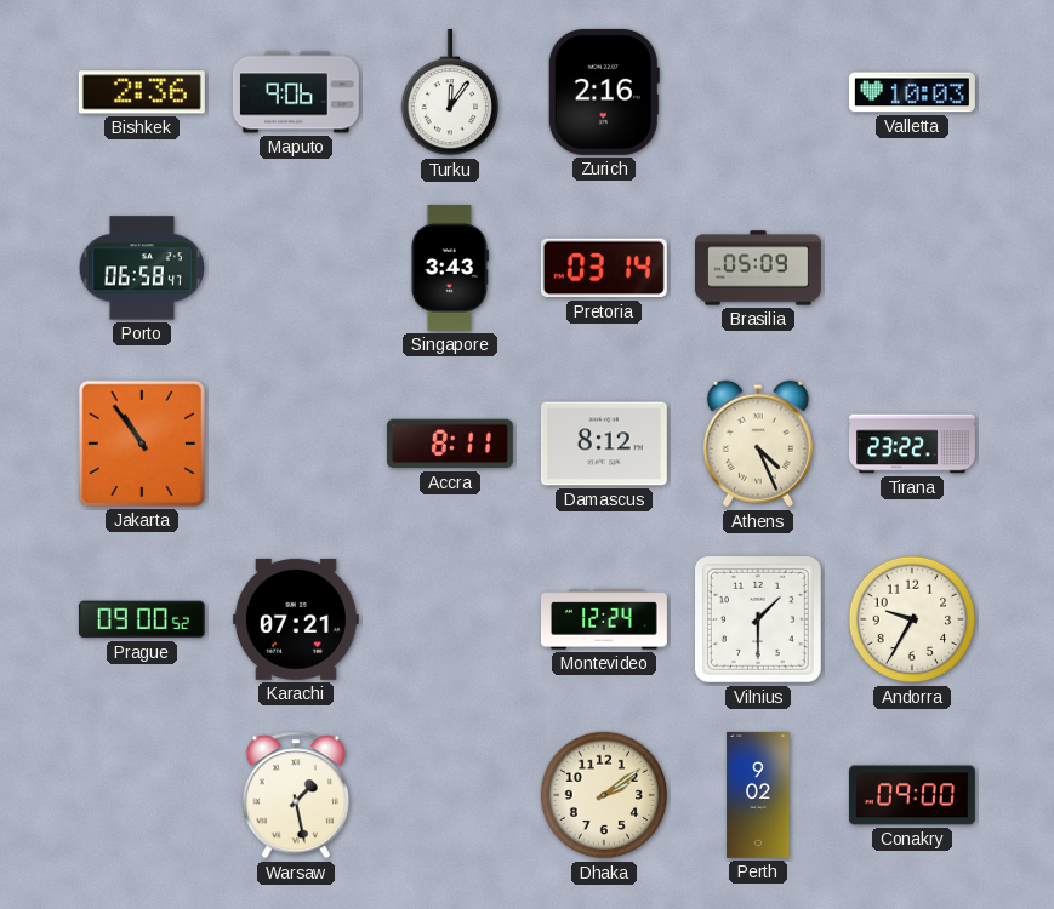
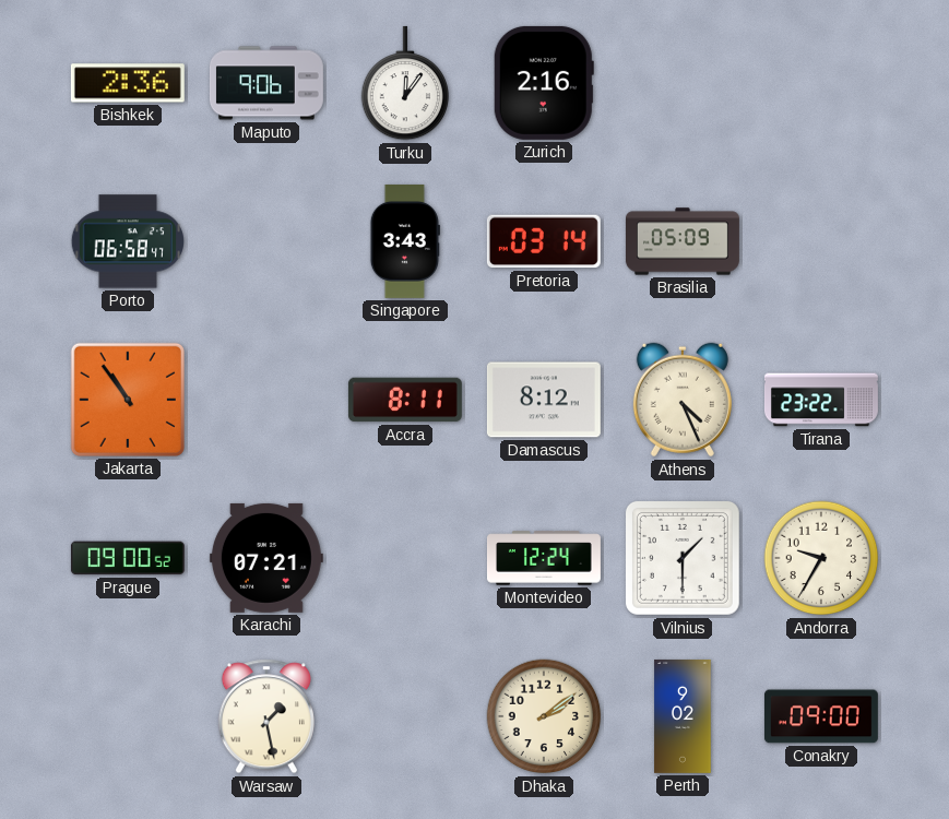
Valletta: 10:03 -> none
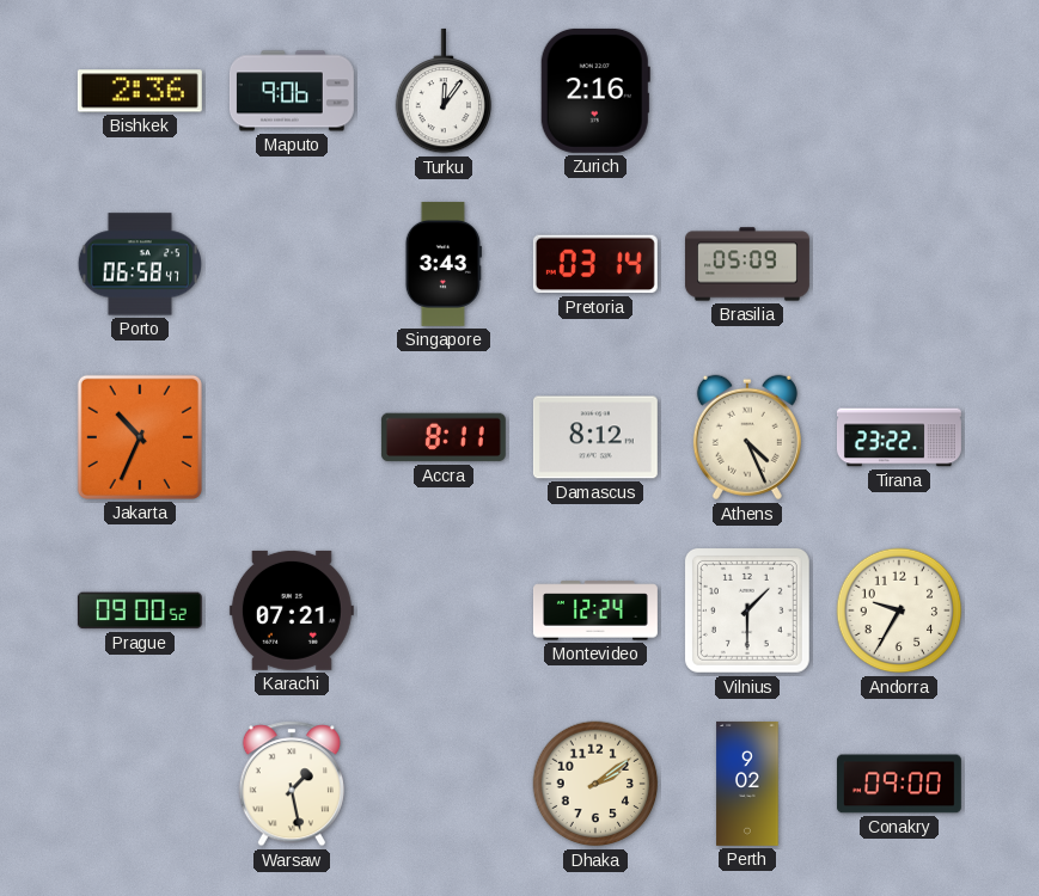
Jakarta: 10:54 -> 10:34
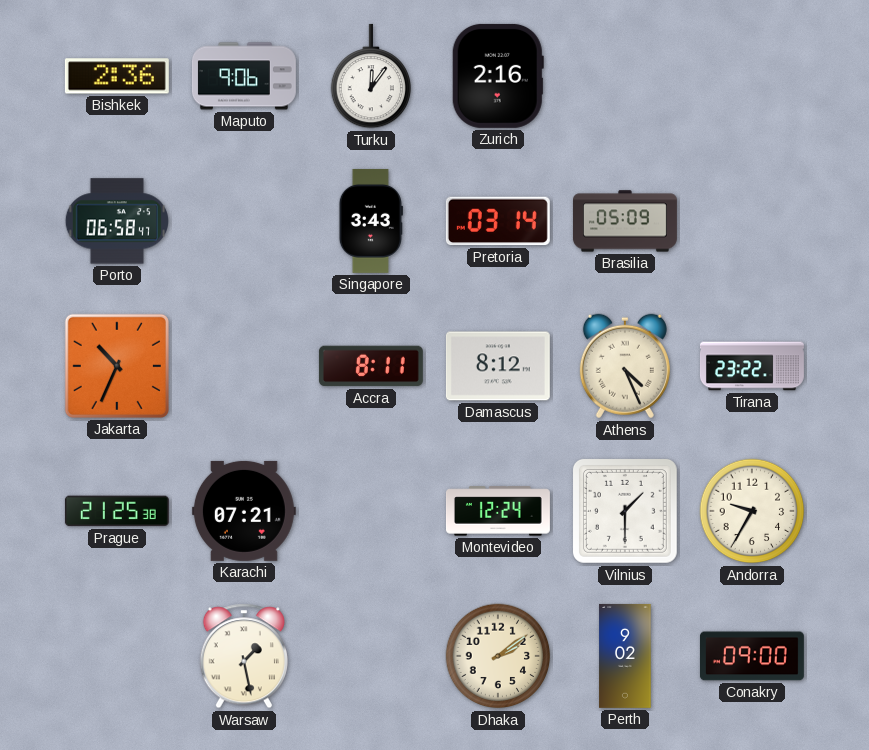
Prague: 09:00 -> 21:25
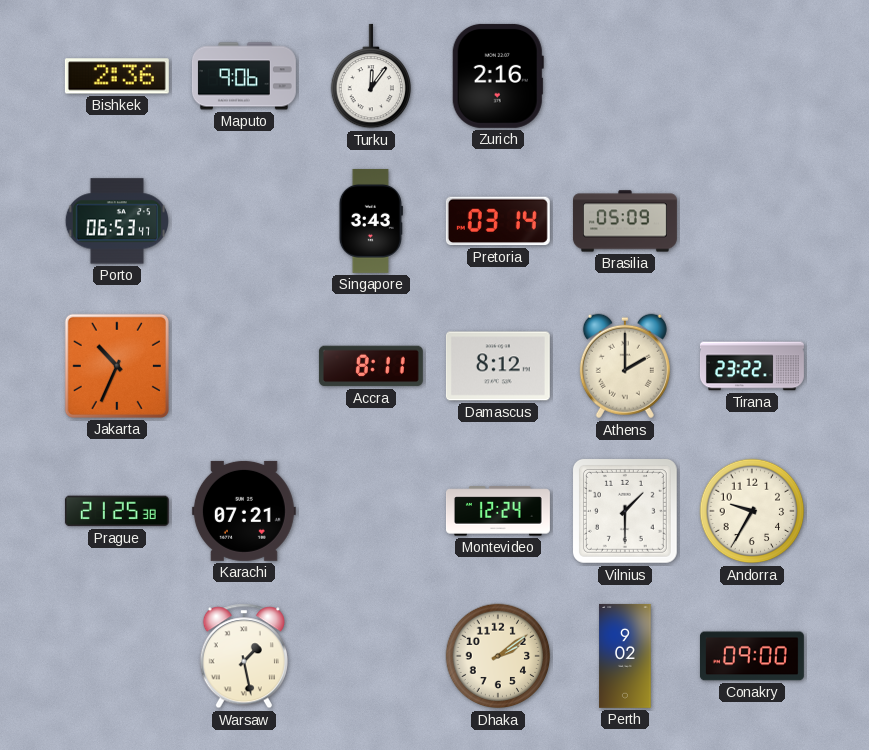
Porto: 06:58 -> 06:53
Athens: 4:26 -> 2:00
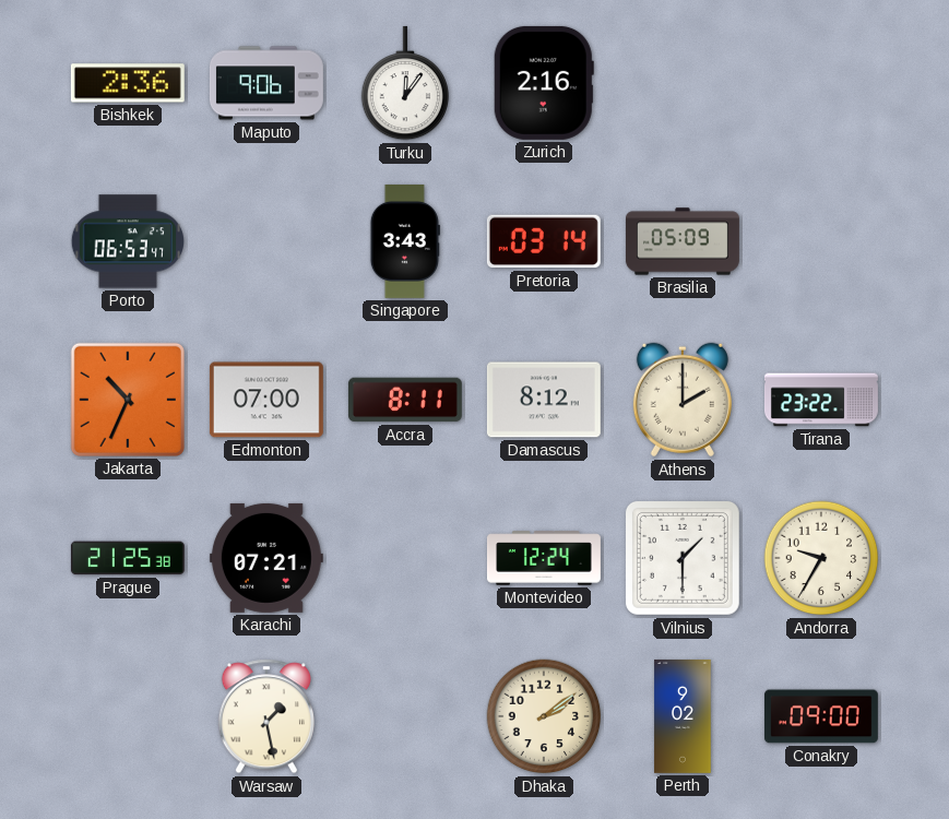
Edmonton: none -> 07:00
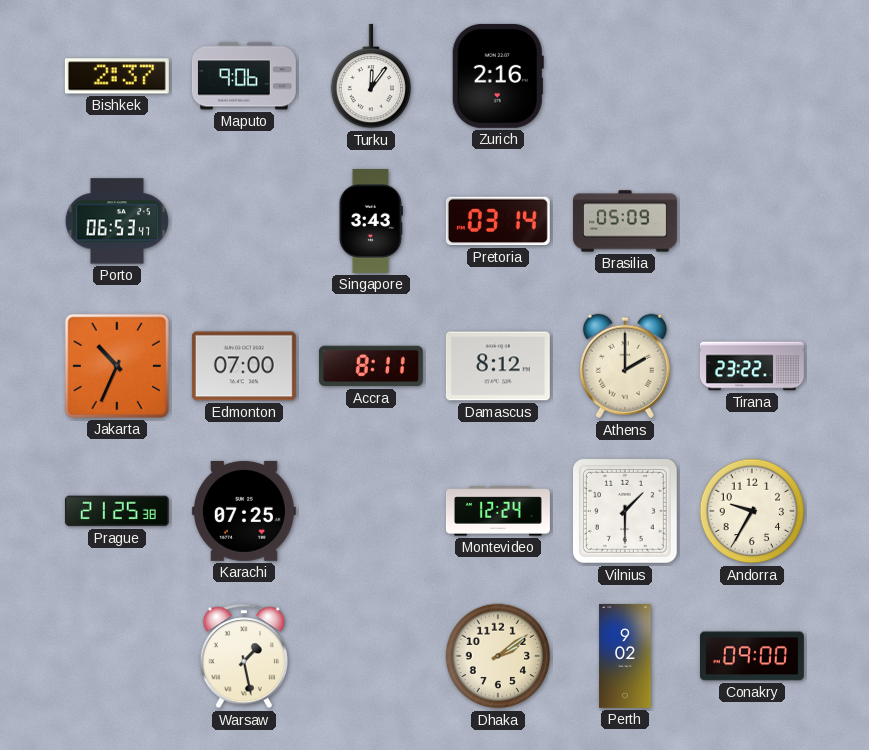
Bishkek: 2:36 -> 2:37
Karachi: 07:21 -> 07:25
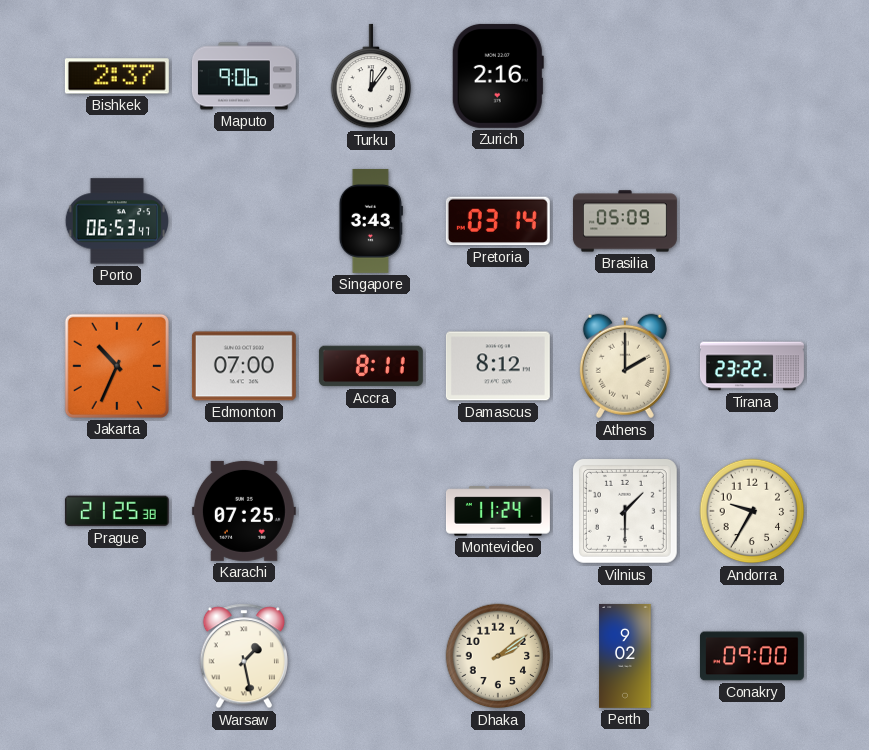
Montevideo: 12:24 -> 11:24
